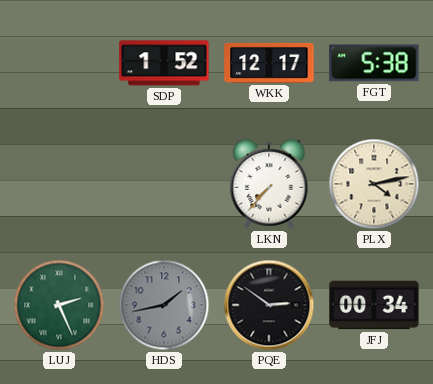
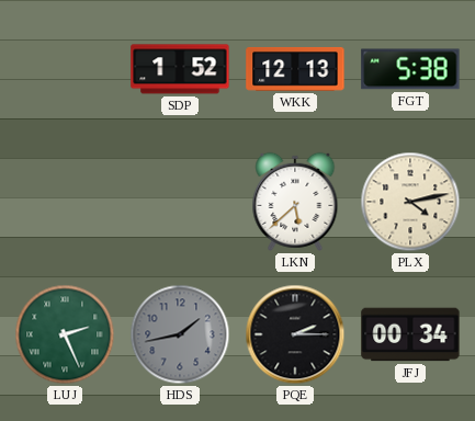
WKK: 12:17 -> 12:13
LKN: 7:37 -> 5:38
PQE: 2:51 -> 2:15
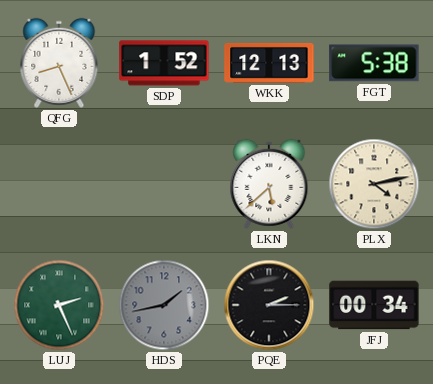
QFG: none -> 8:26
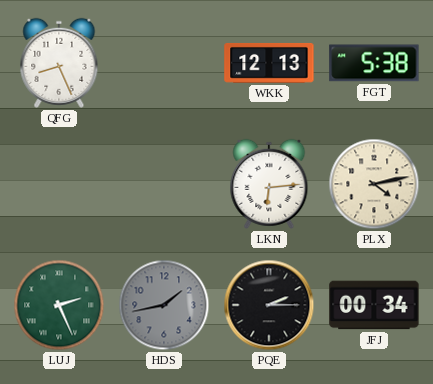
SDP: 1:52 -> none
LKN: 5:38 -> 6:14
